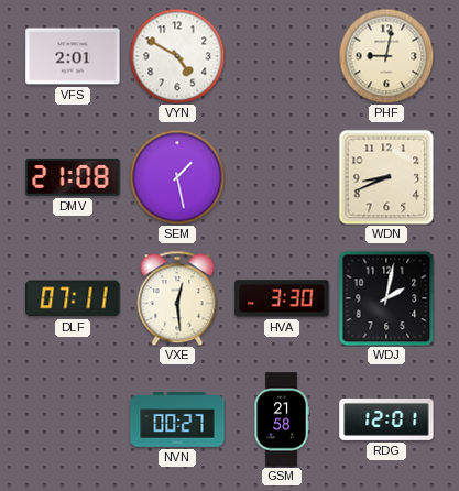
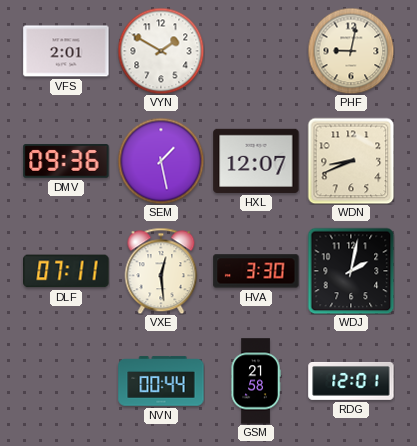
VYN: 4:50 -> 1:50
DMV: 21:08 -> 09:36
HXL: none -> 12:07
NVN: 00:27 -> 00:44
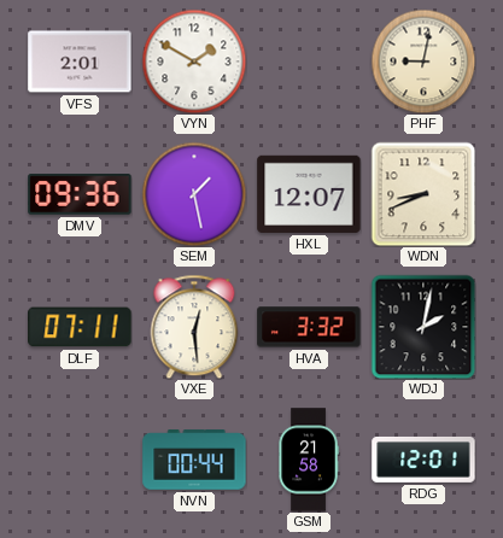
HVA: 3:30 -> 3:32
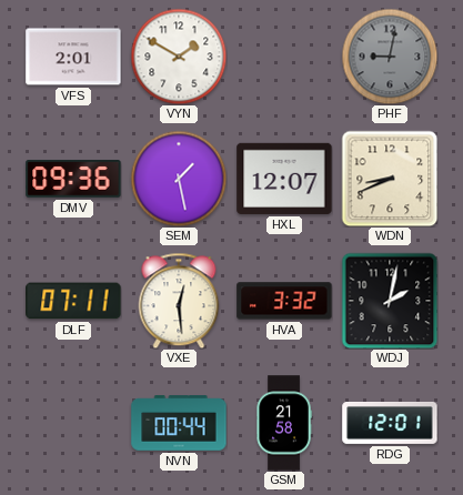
PHF dial: cream -> grey
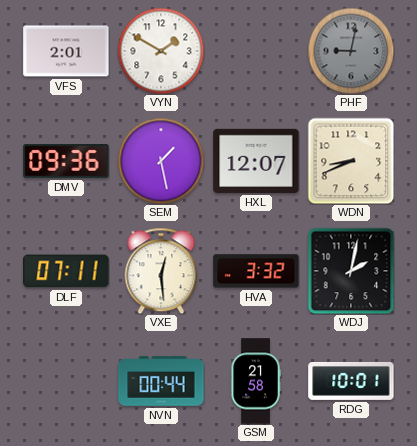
RDG: 12:01 -> 10:01
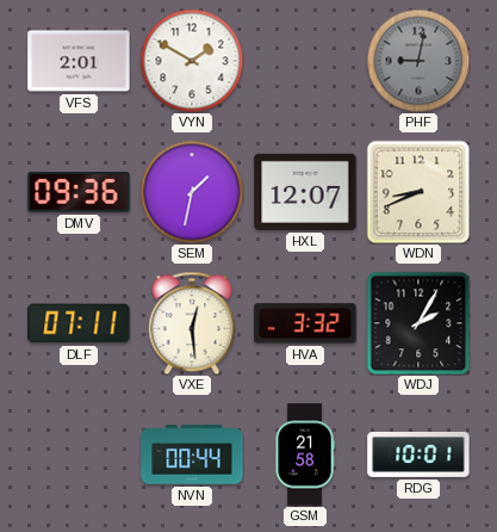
SEM: 1:28 -> 1:32
WDJ: 2:02 -> 2:05
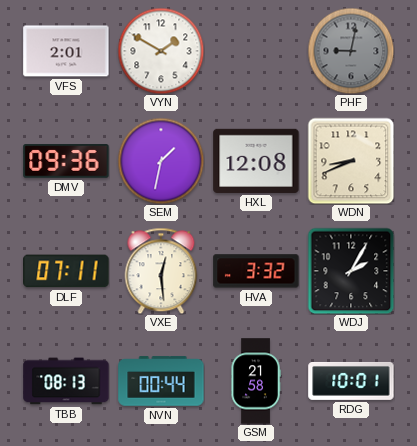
HXL: 12:07 -> 12:08
TBB: none -> 08:13
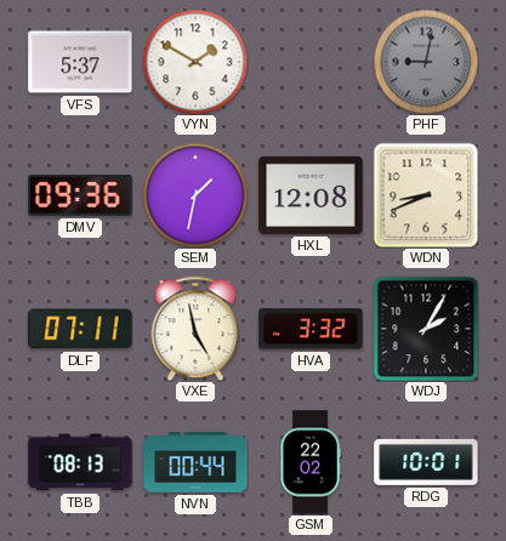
VFS: 2:01 -> 5:37
VXE: 12:29 -> 4:58
GSM: 21:58 -> 22:02
